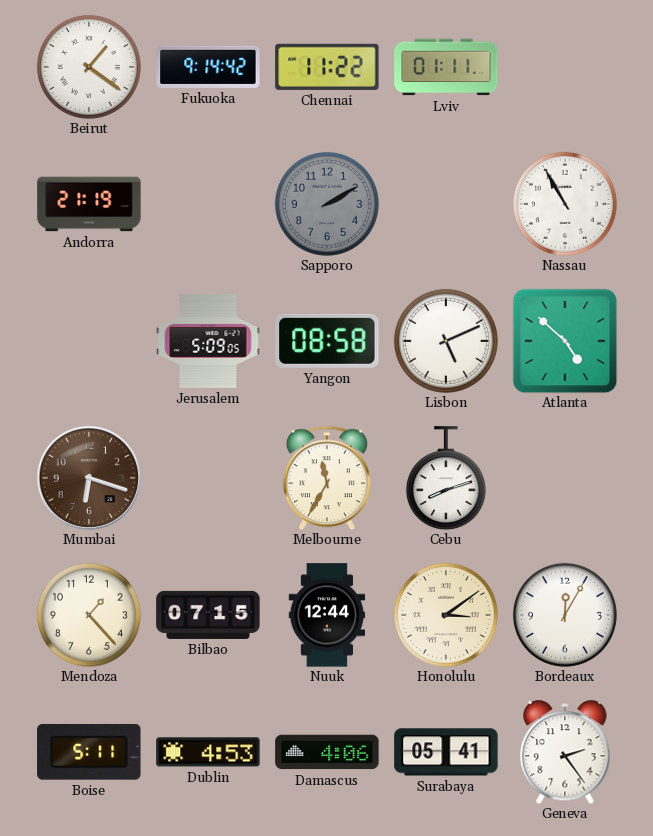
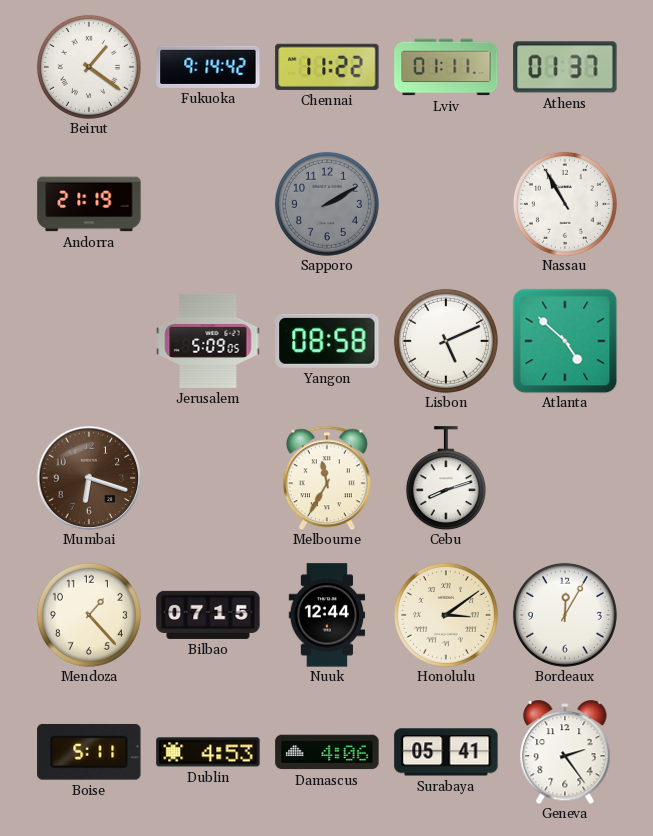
Athens: none -> 01:37
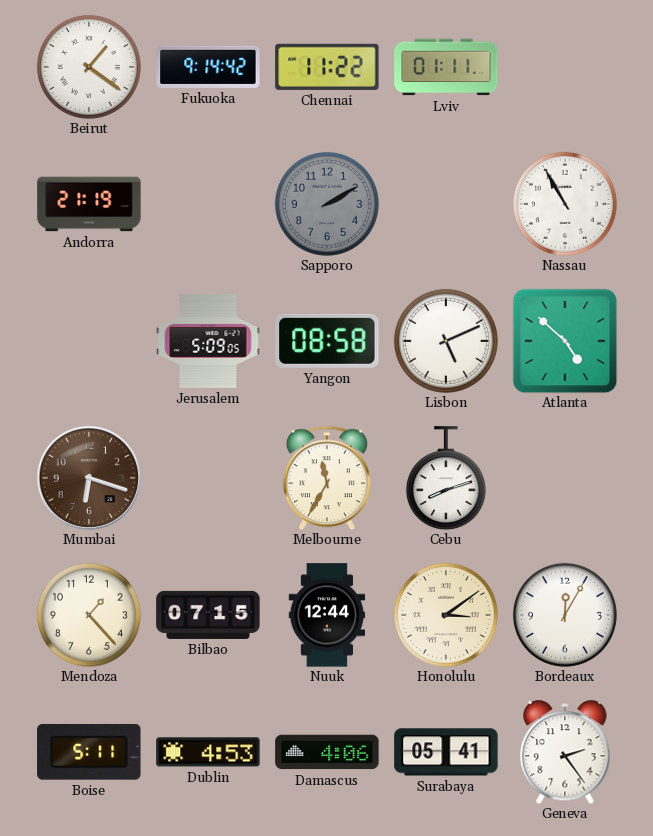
Athens: 01:37 -> none
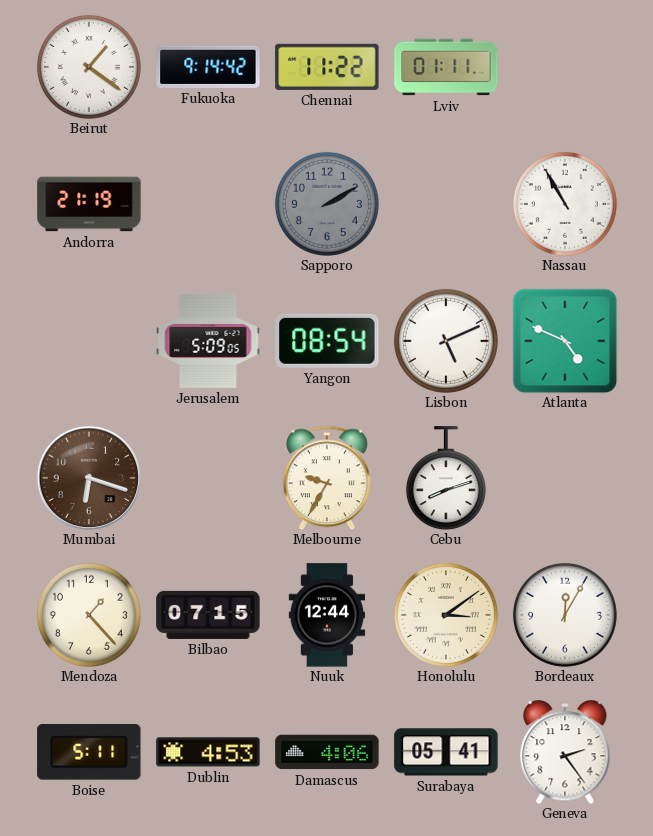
Yangon: 08:58 -> 08:54
Atlanta: 4:52 -> 4:49
Melbourne: 11:35 -> 9:35
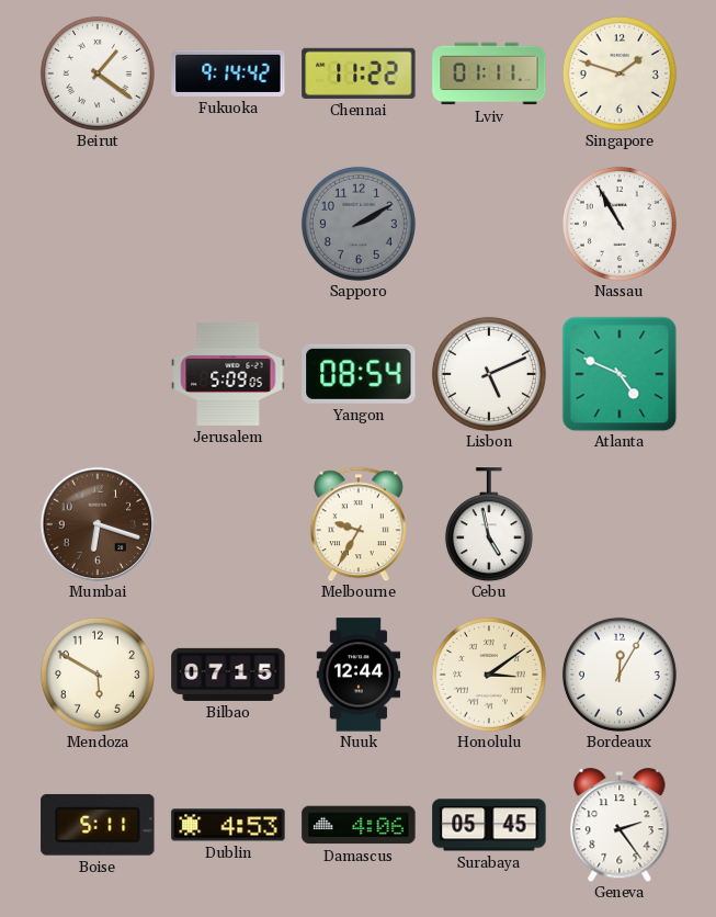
Singapore: none -> 1:48
Andorra: 21:19 -> none
Cebu: 8:12 -> 4:58
Mendoza: 1:23 -> 5:50
Surabaya: 05:41 -> 05:45
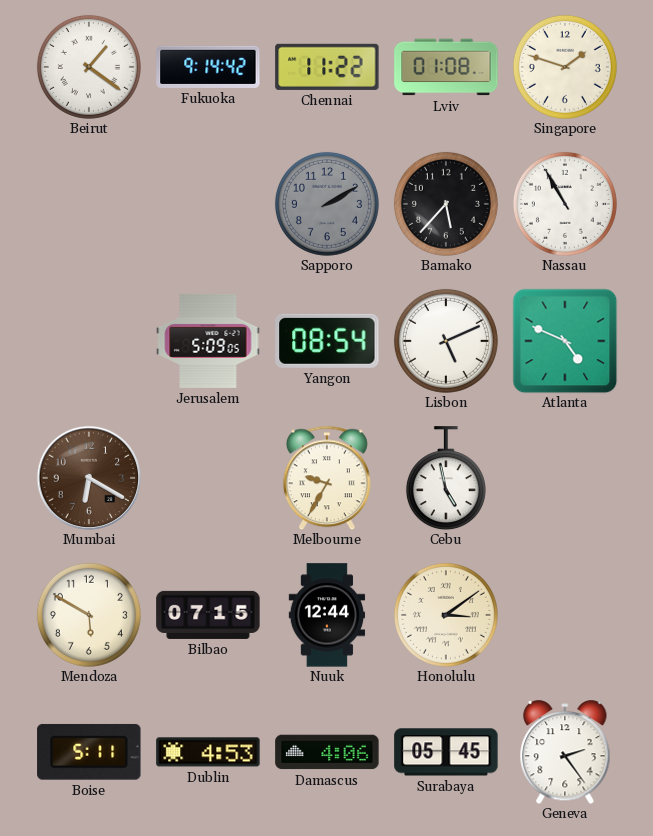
Lviv: 01:11 -> 01:08
Bamako: none -> 5:37
Mumbai: 6:18 -> 6:20
Bordeaux: 12:05 -> none
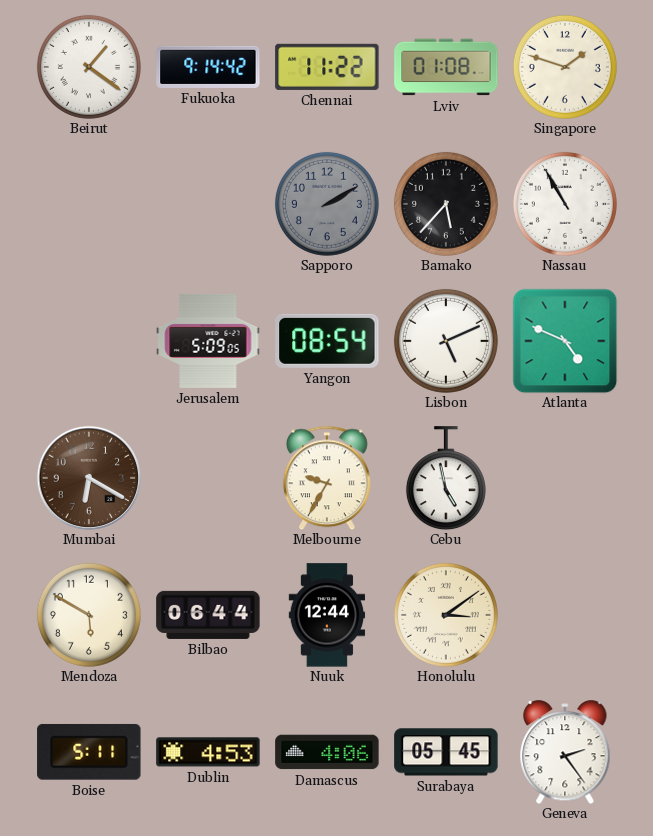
Bilbao: 07:15 -> 06:44
